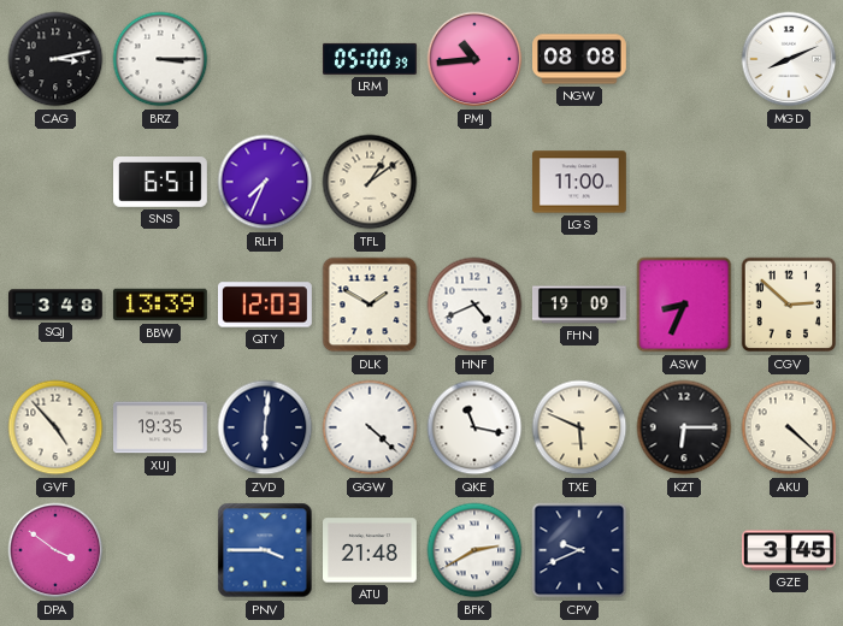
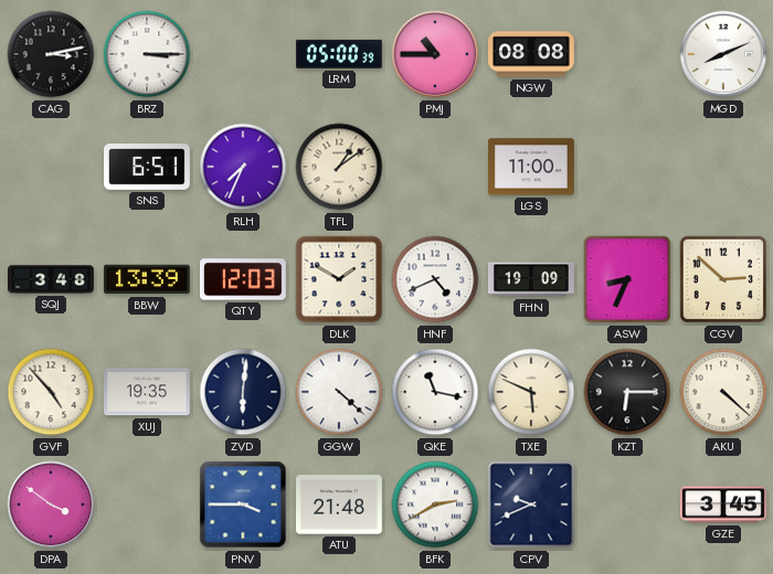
PMJ: 10:44 -> 10:45
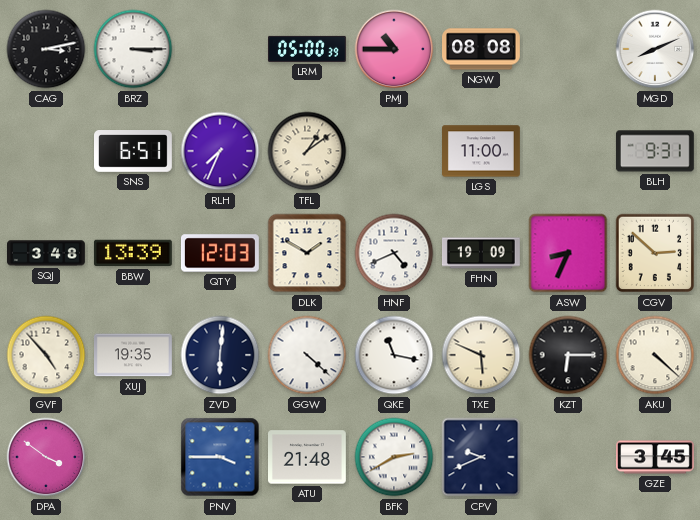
BLH: none -> 9:31
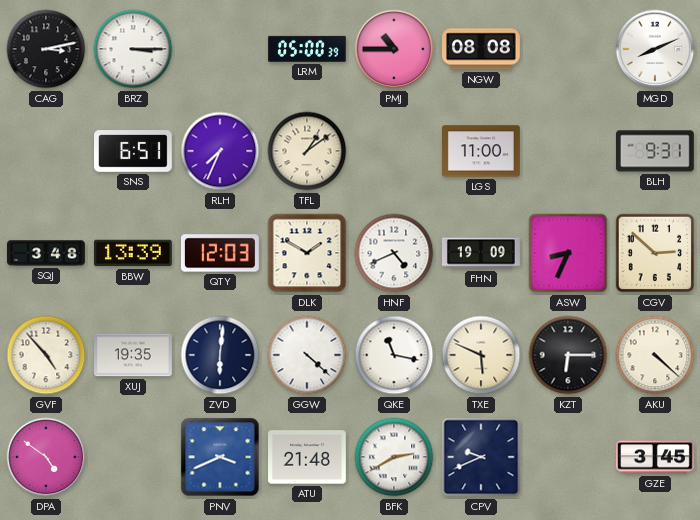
DPA: 3:51 -> 4:51
PNV: 3:45 -> 3:41
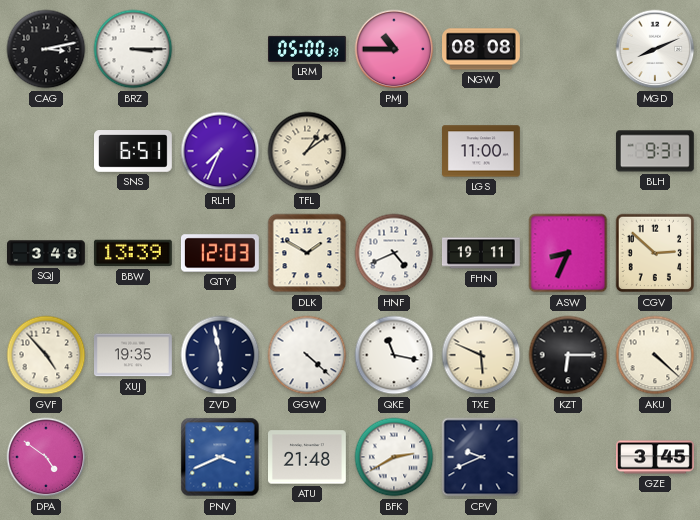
FHN: 19:09 -> 19:11
ZVD: 6:01 -> 5:58
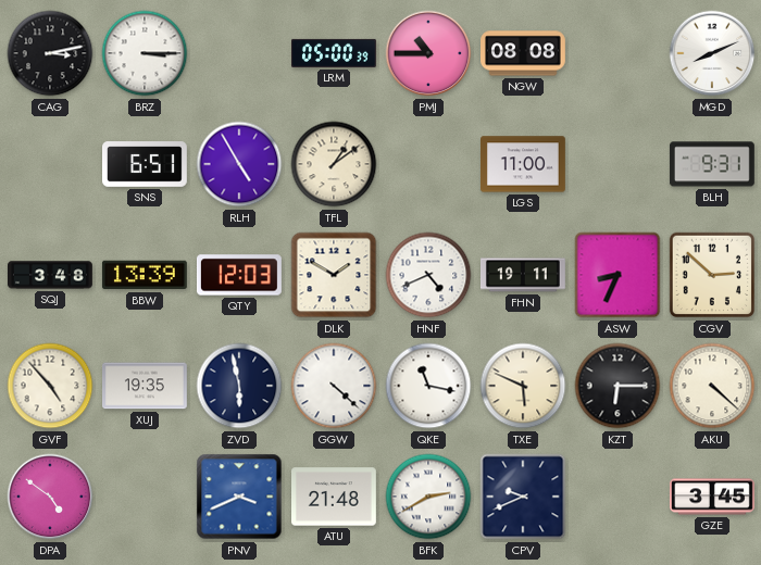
RLH: 7:34 -> 4:55
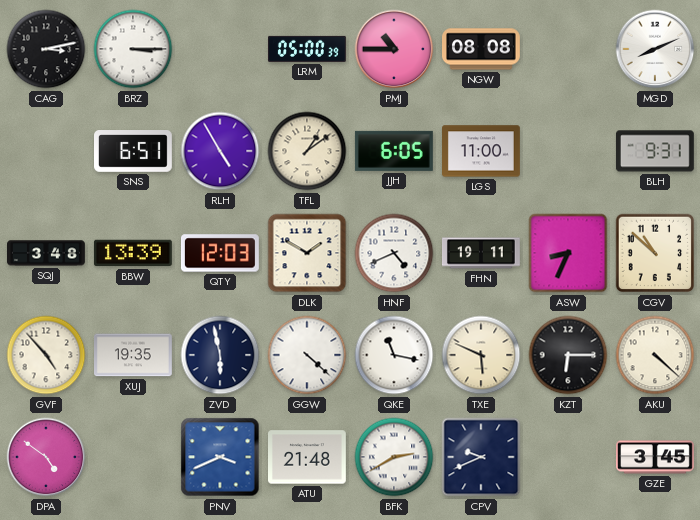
JJH: none -> 6:05
CGV: 2:52 -> 10:52
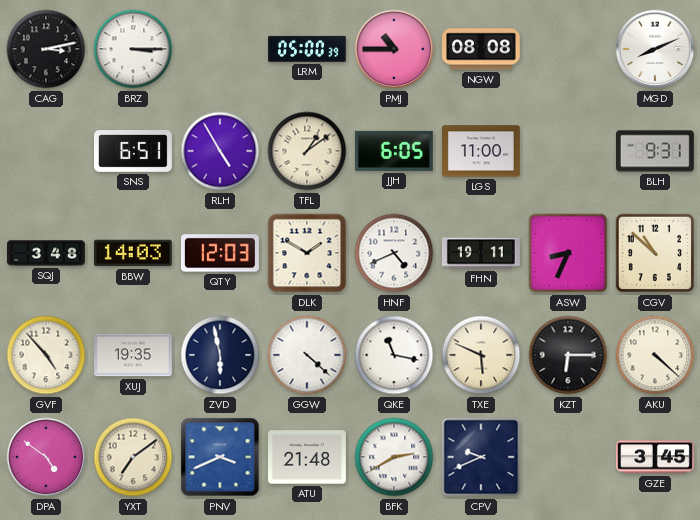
BBW: 13:39 -> 14:03
YXT: none -> 7:09
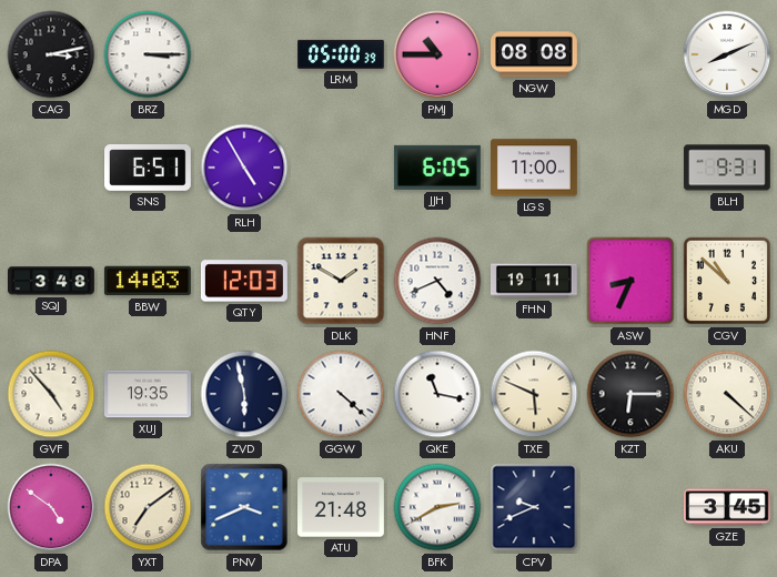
TFL: 1:09 -> none
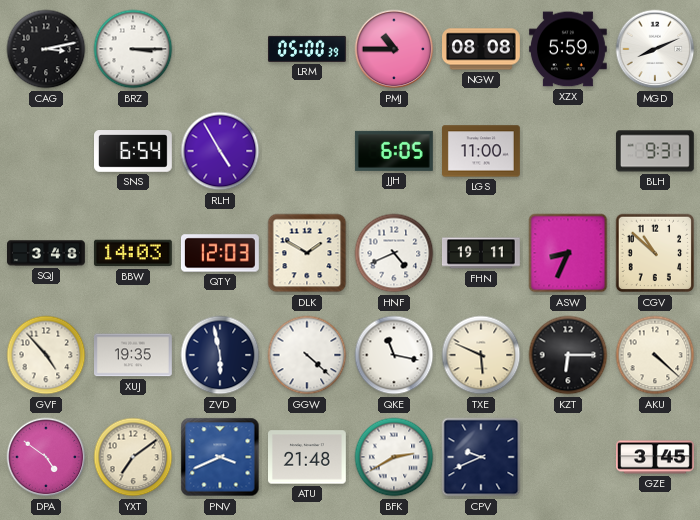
XZX: none -> 5:59
SNS: 6:51 -> 6:54
